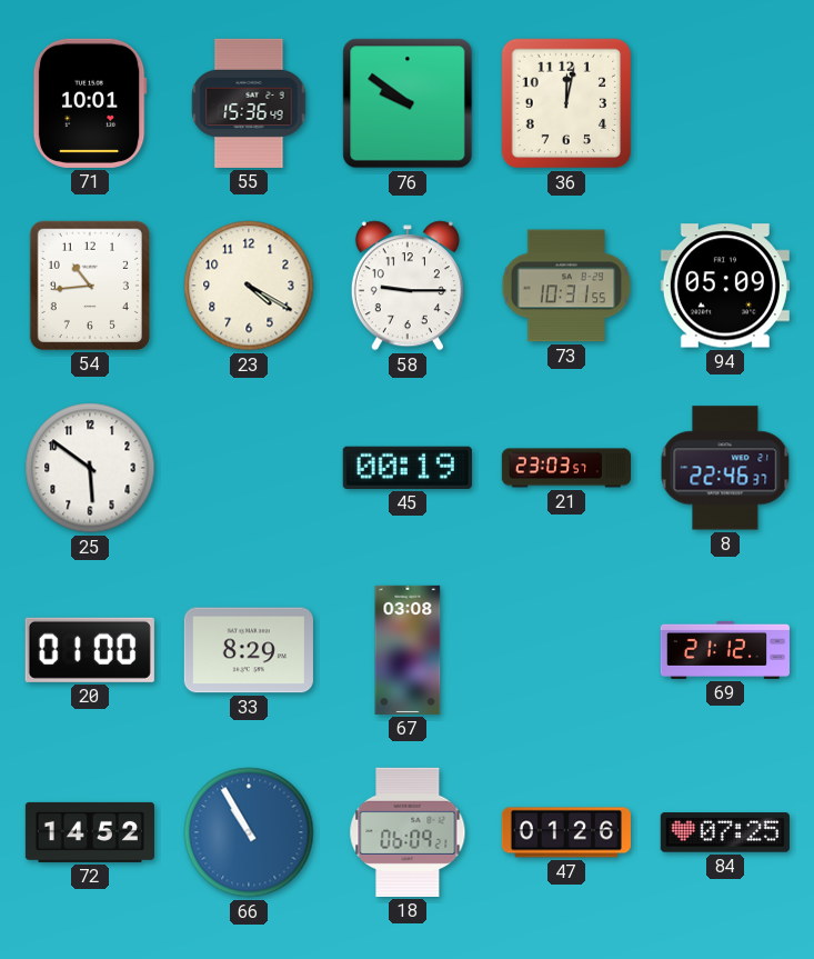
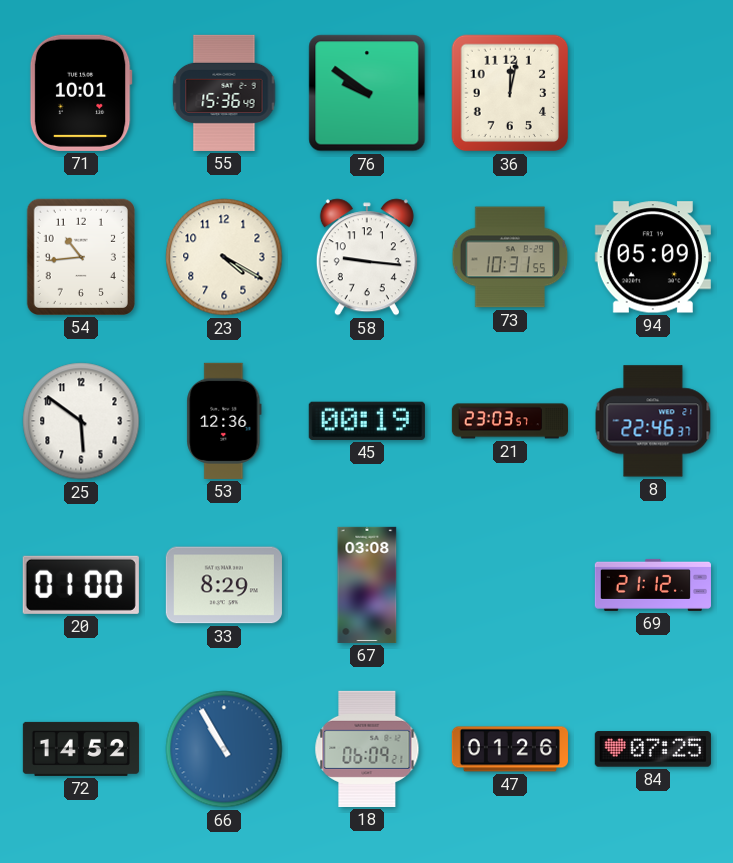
58: 9:15 -> 9:16
53: none -> 12:36
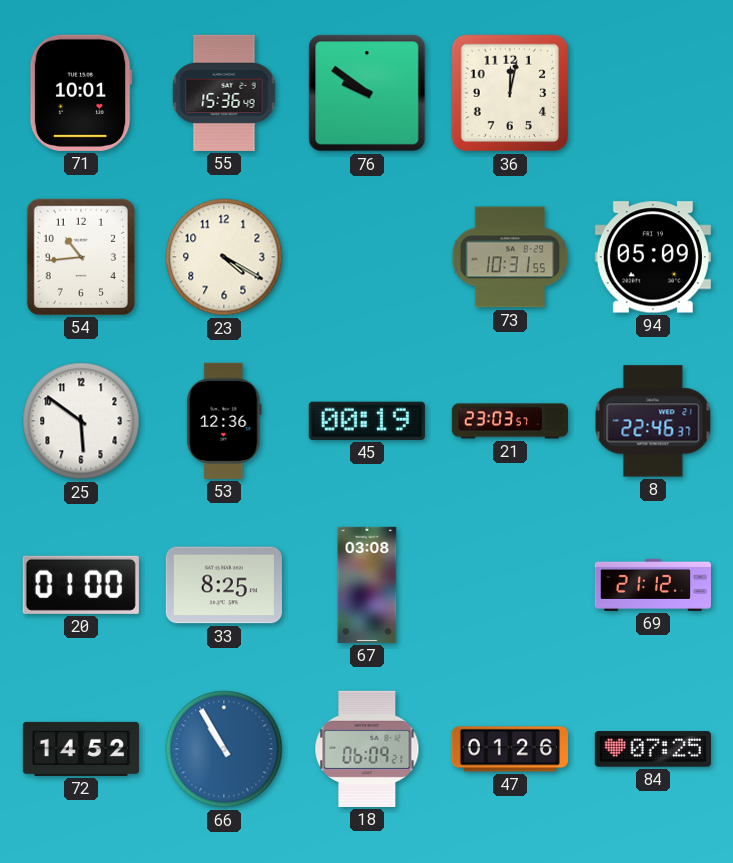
58: 9:16 -> none
33: 8:29 -> 8:25
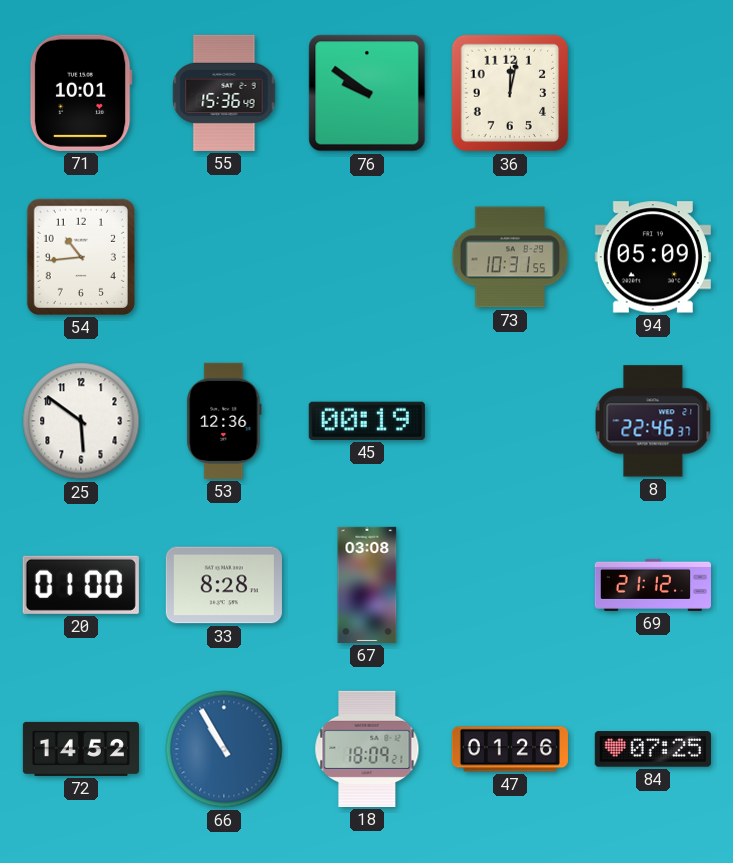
23: 4:20 -> none
21: 23:03 -> none
33: 8:25 -> 8:28
18: 06:09 -> 18:09
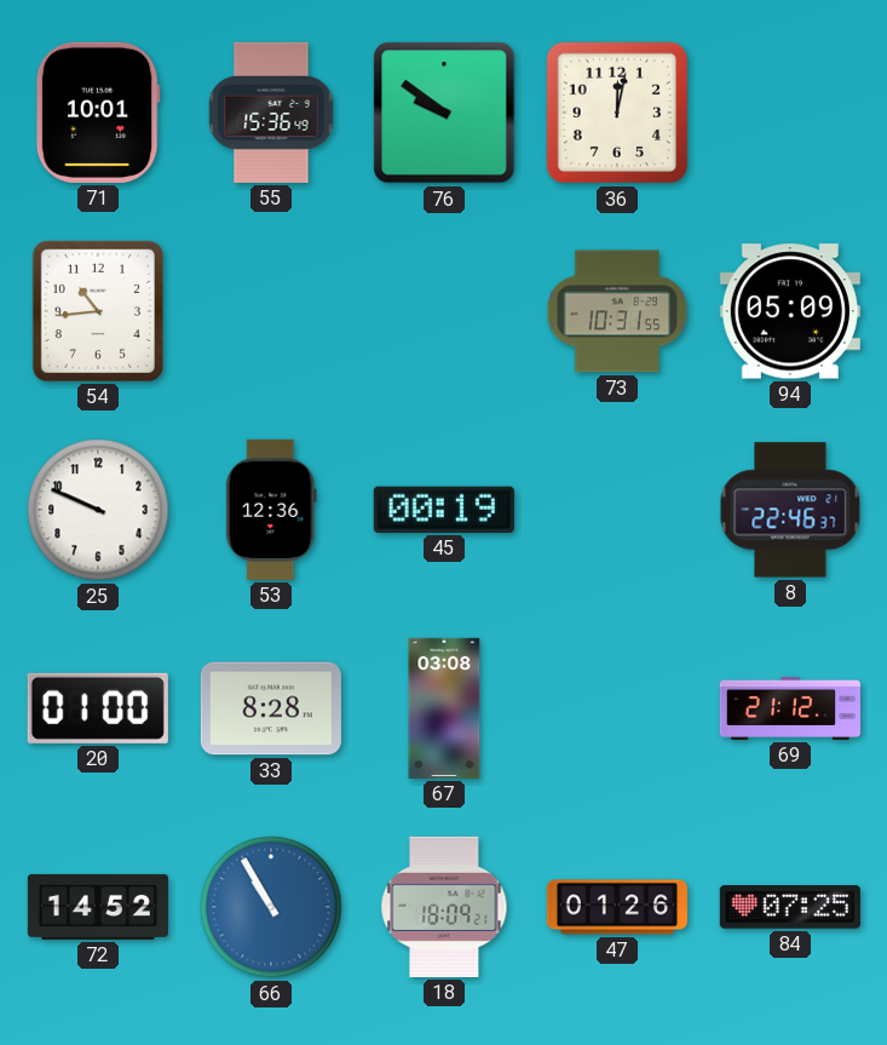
25: 5:51 -> 9:49
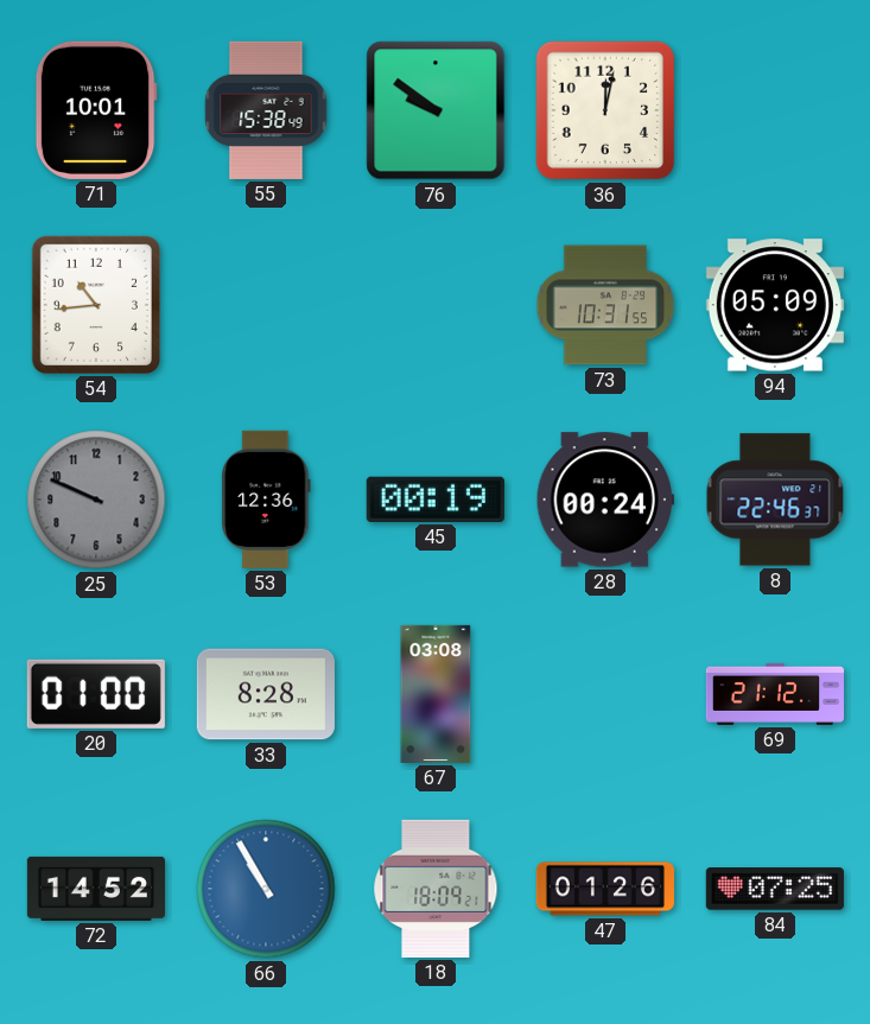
55: 15:36 -> 15:38
25 dial: white -> grey
28: none -> 00:24
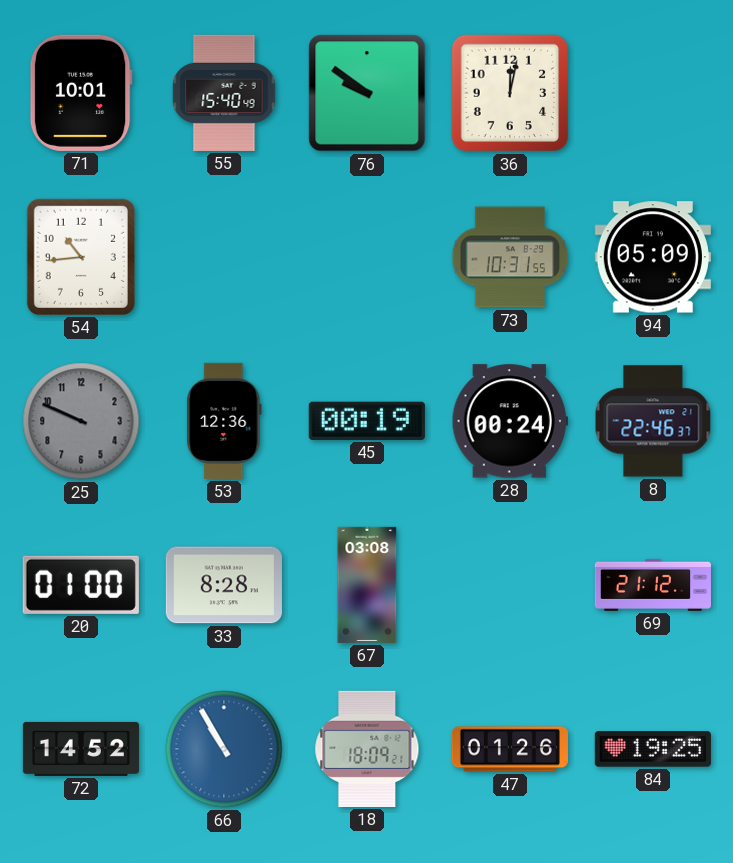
55: 15:38 -> 15:40
84: 07:25 -> 19:25
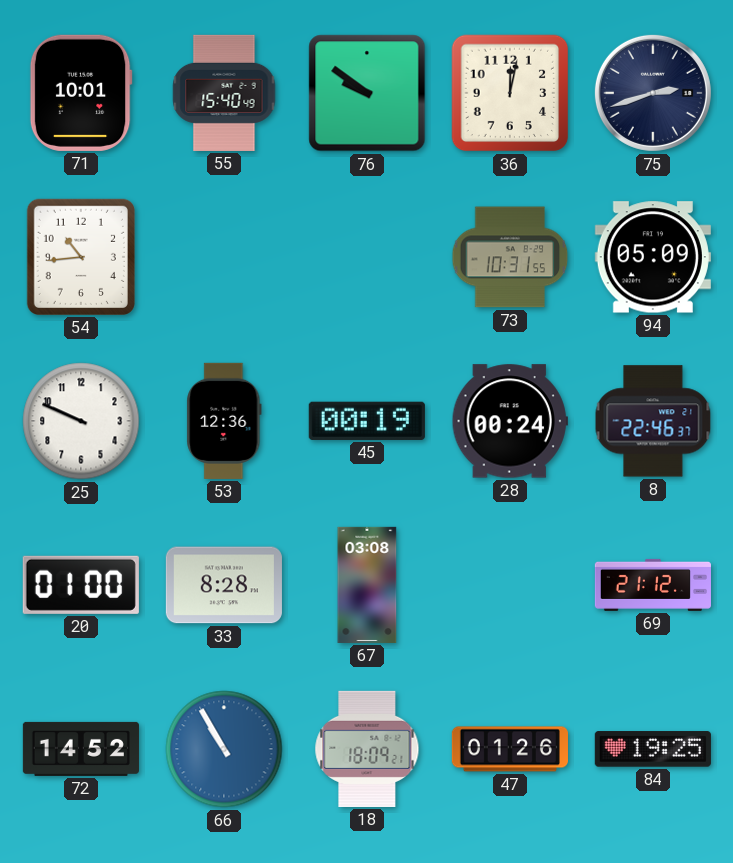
75: none -> 2:42
25 dial: grey -> white
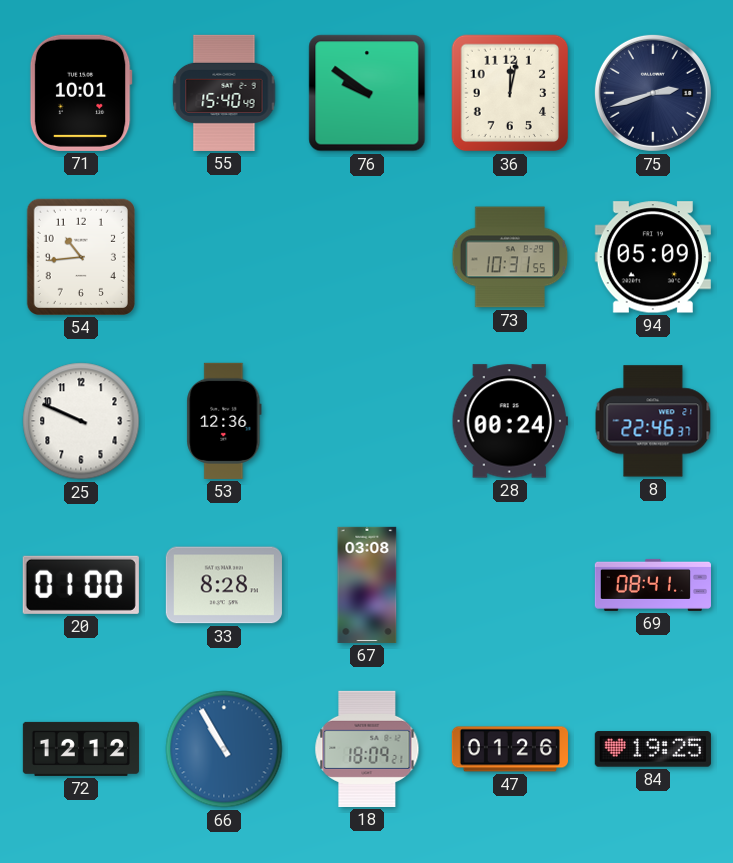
45: 00:19 -> none
69: 21:12 -> 08:41
72: 14:52 -> 12:12
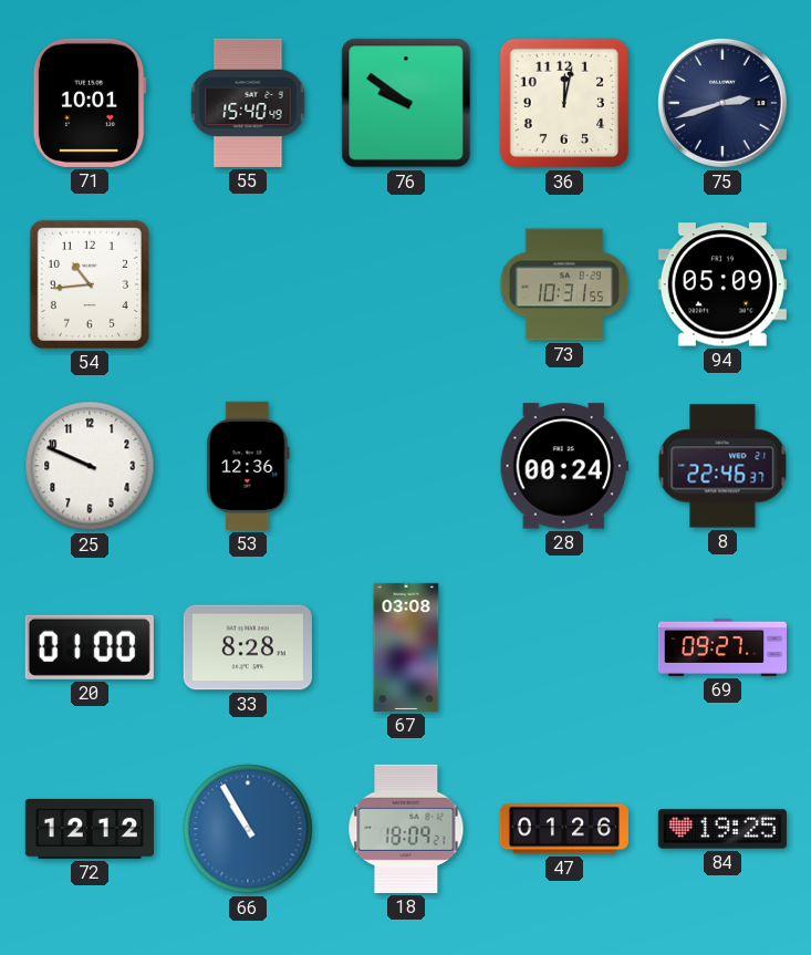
69: 08:41 -> 09:27
